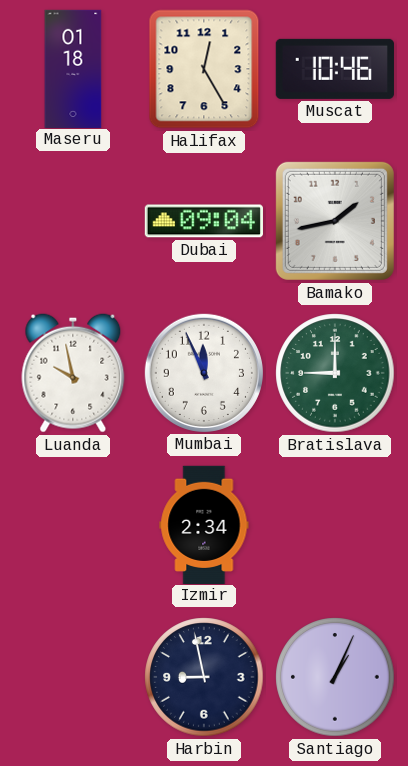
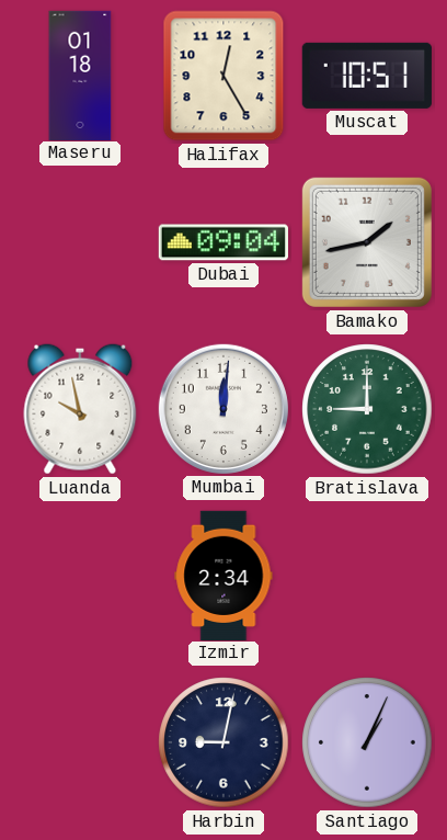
Muscat: 10:46 -> 10:51
Mumbai: 11:56 -> 12:01
Harbin: 8:58 -> 9:02
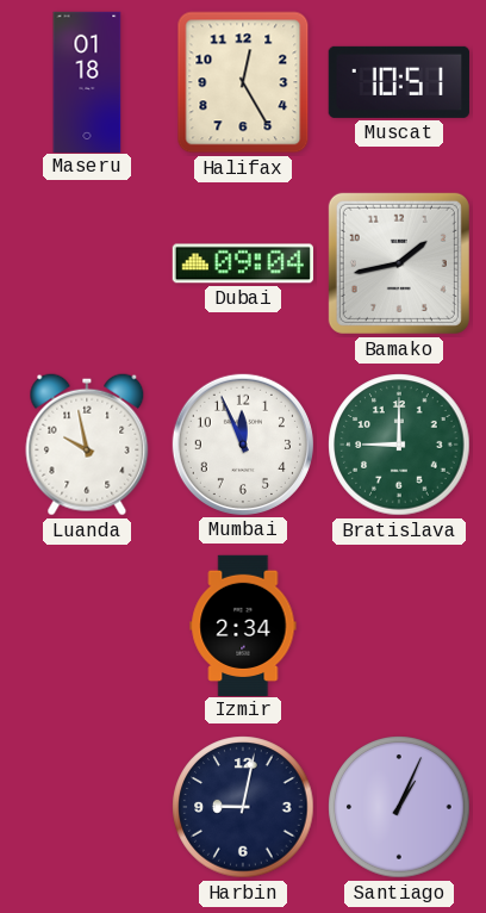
Mumbai: 12:01 -> 11:56
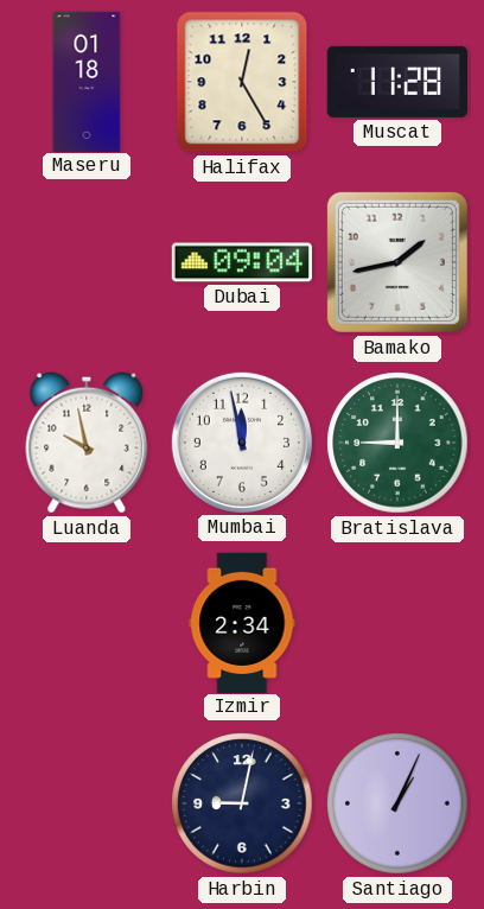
Muscat: 10:51 -> 11:28
Mumbai: 11:56 -> 11:58
